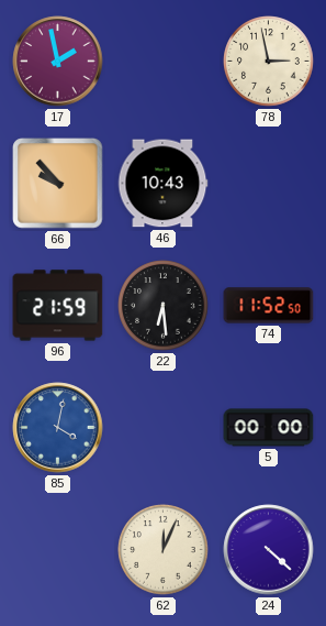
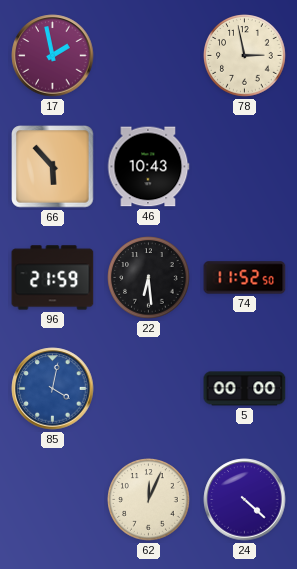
66: 9:53 -> 5:53
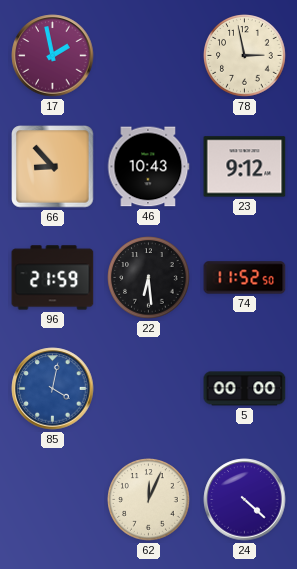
66: 5:53 -> 8:53
23: none -> 9:12
